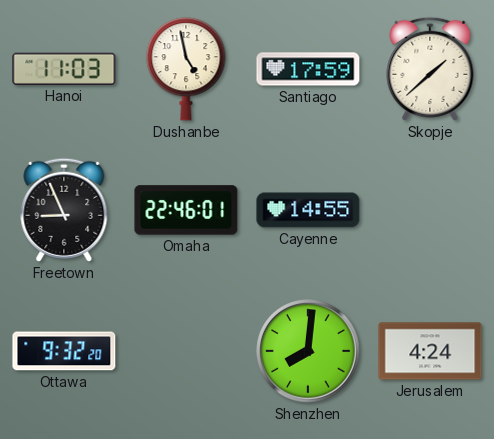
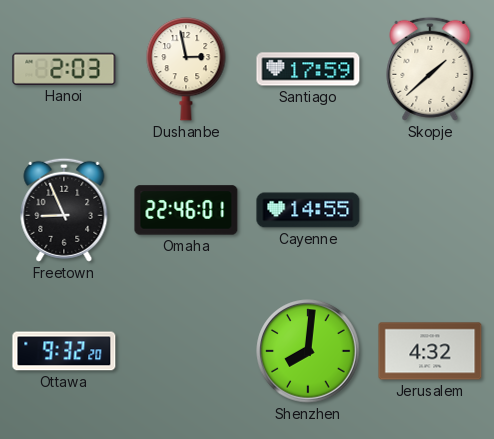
Hanoi: 11:03 -> 2:03
Dushanbe: 4:58 -> 2:58
Jerusalem: 4:24 -> 4:32
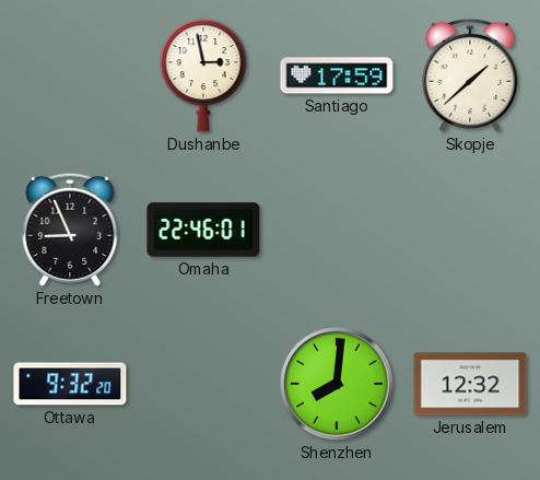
Hanoi: 2:03 -> none
Cayenne: 14:55 -> none
Jerusalem: 4:32 -> 12:32
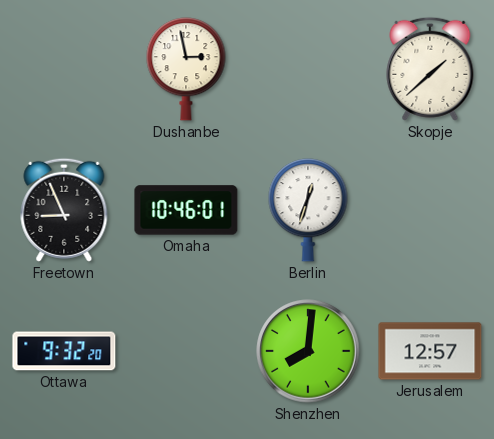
Santiago: 17:59 -> none
Omaha: 22:46 -> 10:46
Berlin: none -> 12:33
Jerusalem: 12:32 -> 12:57
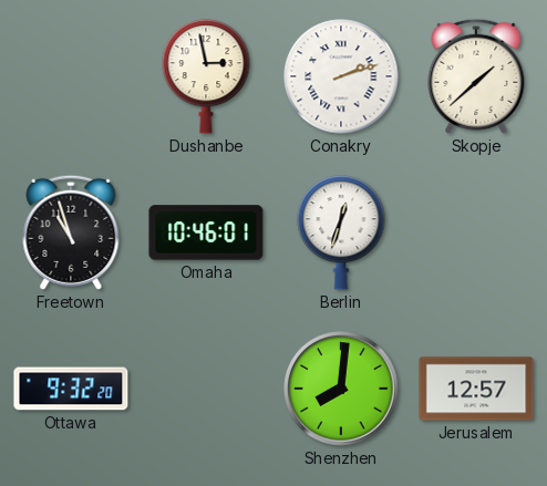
Conakry: none -> 2:12
Freetown: 8:56 -> 10:57
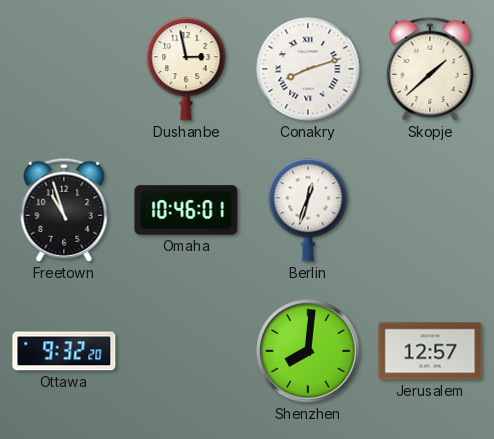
Conakry: 2:12 -> 8:12
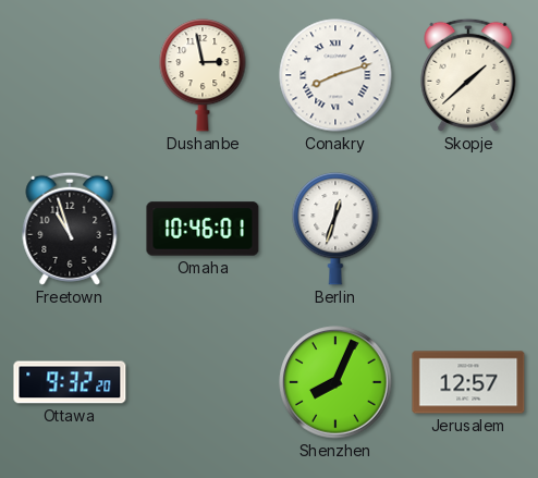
Shenzhen: 8:01 -> 8:04
